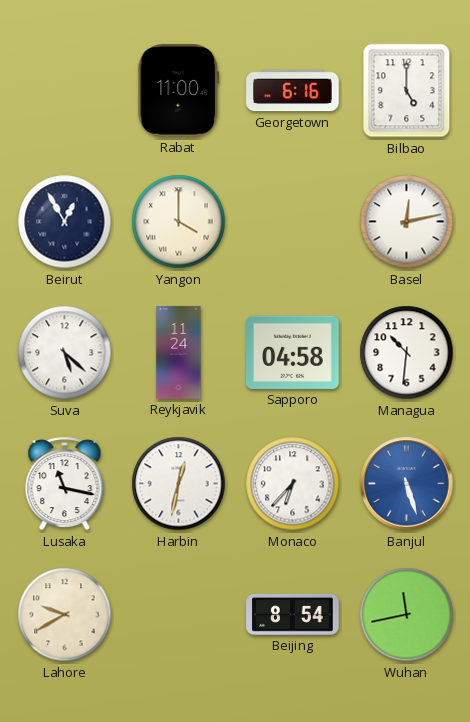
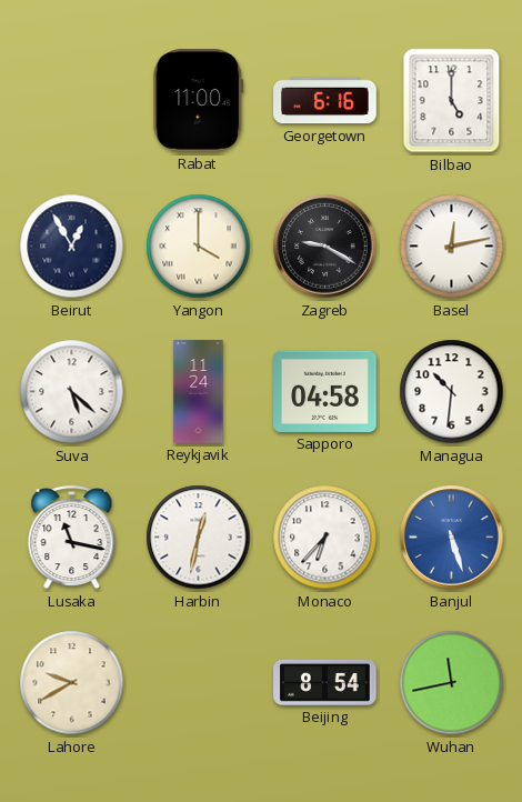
Zagreb: none -> 9:20
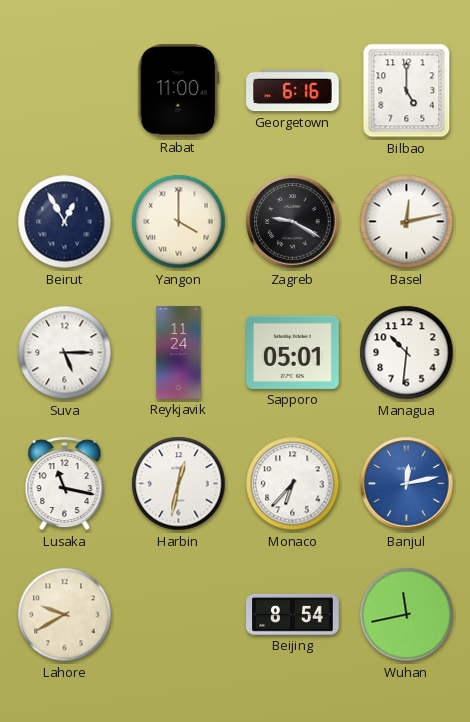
Suva: 5:22 -> 5:15
Sapporo: 04:58 -> 05:01
Banjul: 5:27 -> 12:13
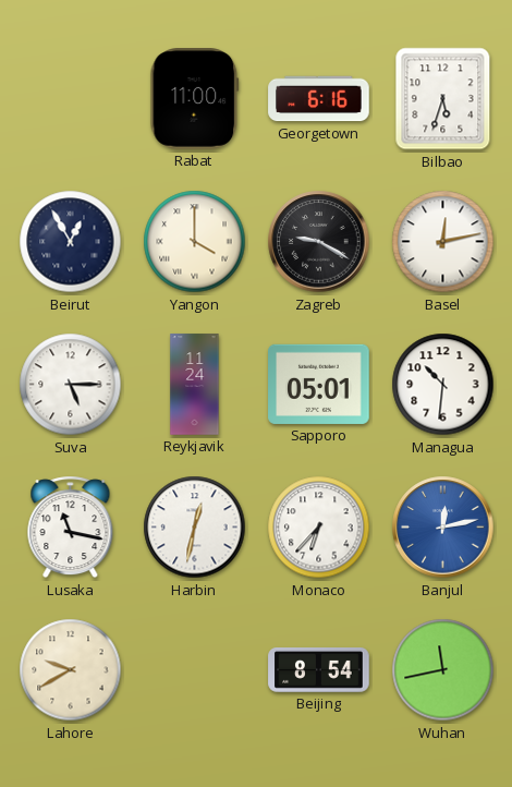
Bilbao: 5:00 -> 5:33
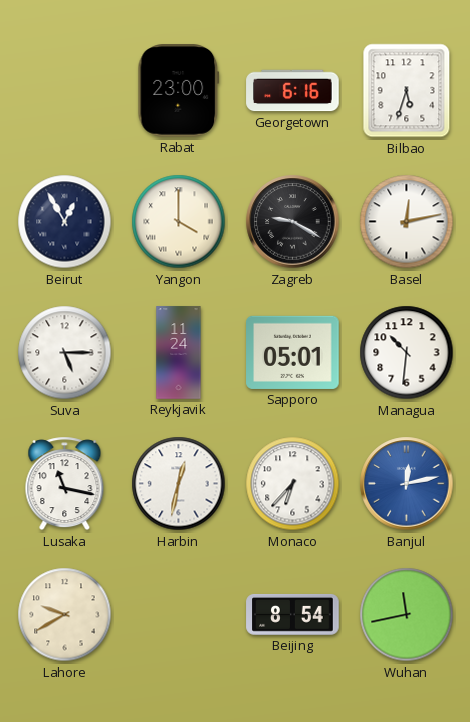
Rabat: 11:00 -> 23:00
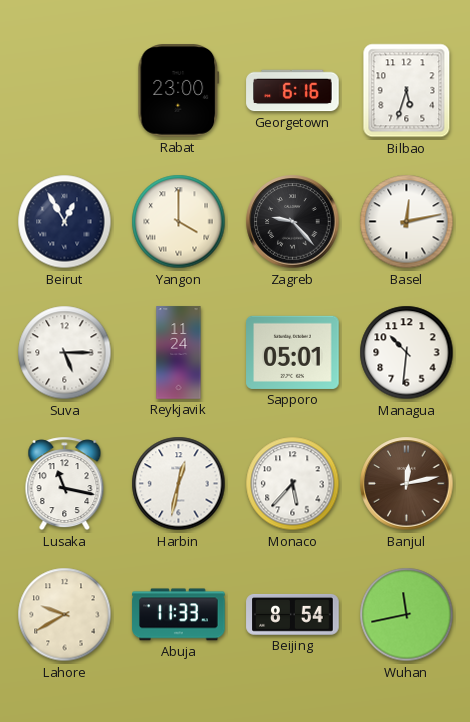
Zagreb: 9:20 -> 9:23
Monaco: 6:37 -> 5:37
Banjul dial: blue -> brown
Abuja: none -> 11:33
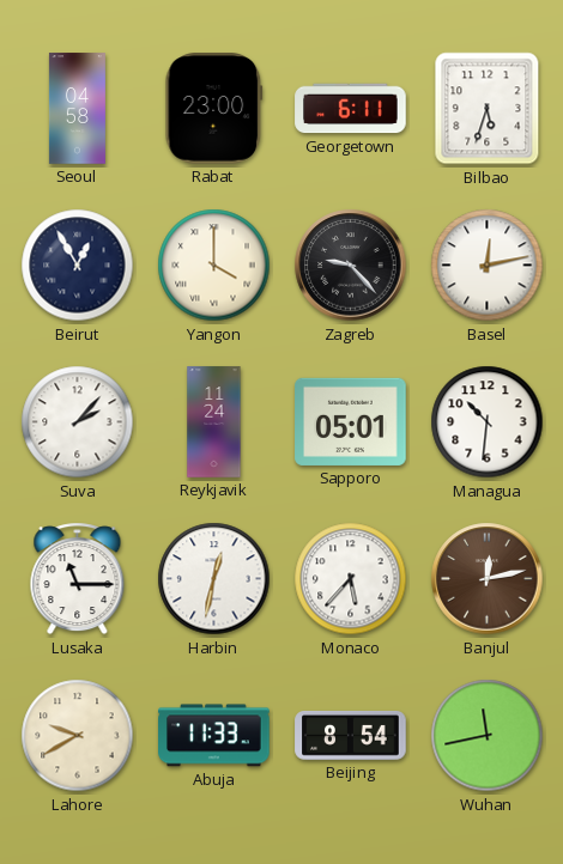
Seoul: none -> 04:58
Georgetown: 6:16 -> 6:11
Suva: 5:15 -> 2:07
Lusaka: 11:17 -> 11:15
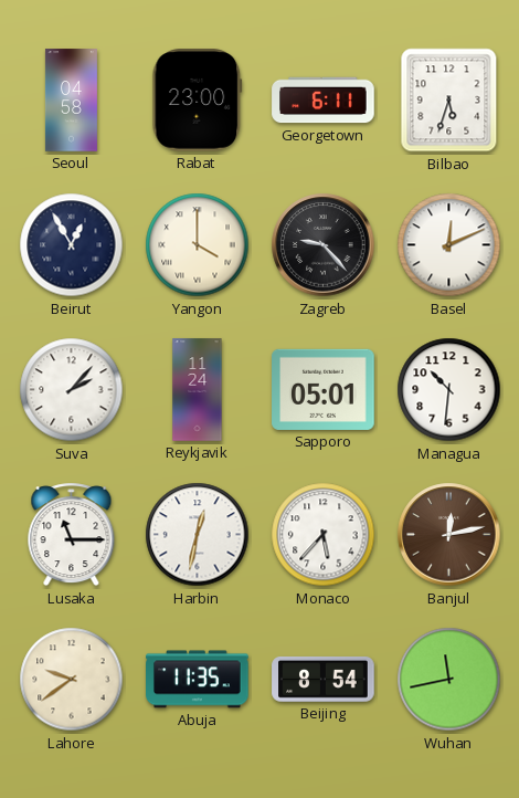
Basel: 12:13 -> 12:11
Lahore: 9:40 -> 9:39
Abuja: 11:33 -> 11:35
